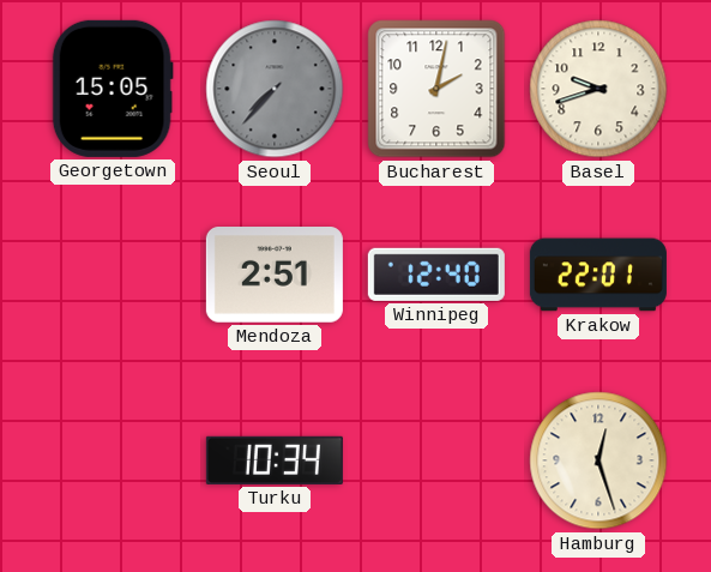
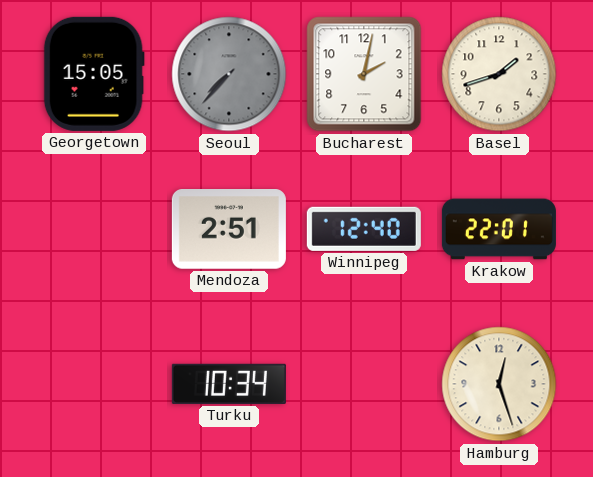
Basel: 9:42 -> 1:42
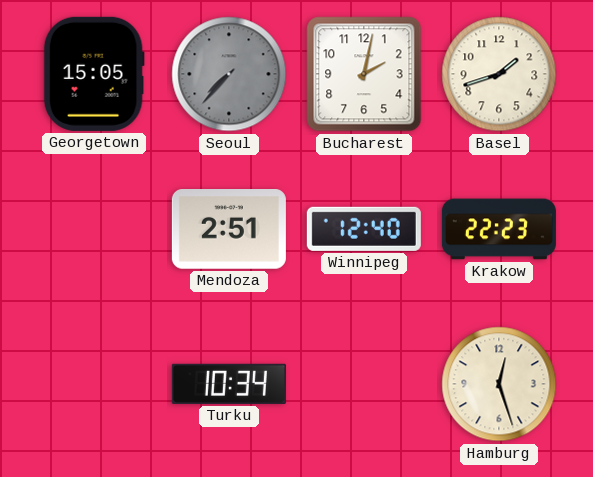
Krakow: 22:01 -> 22:23
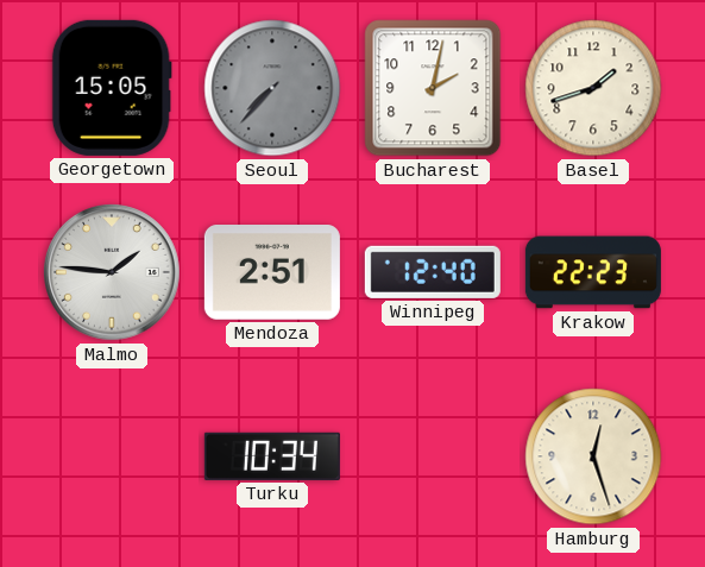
Malmo: none -> 1:46
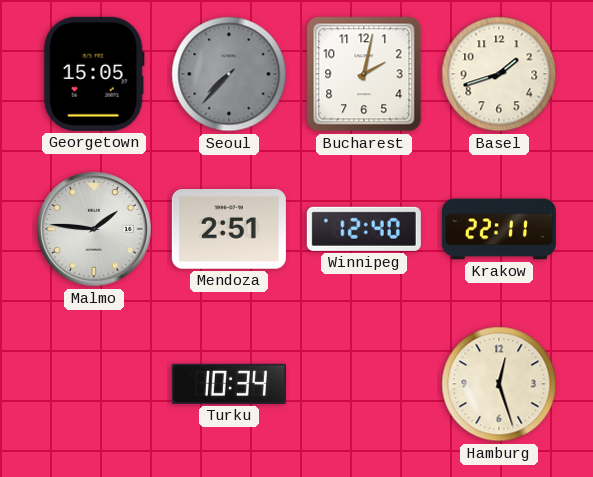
Krakow: 22:23 -> 22:11
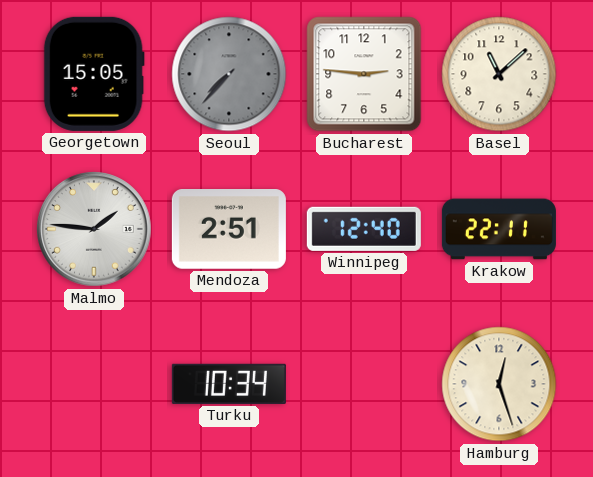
Bucharest: 2:02 -> 2:46
Basel: 1:42 -> 11:08
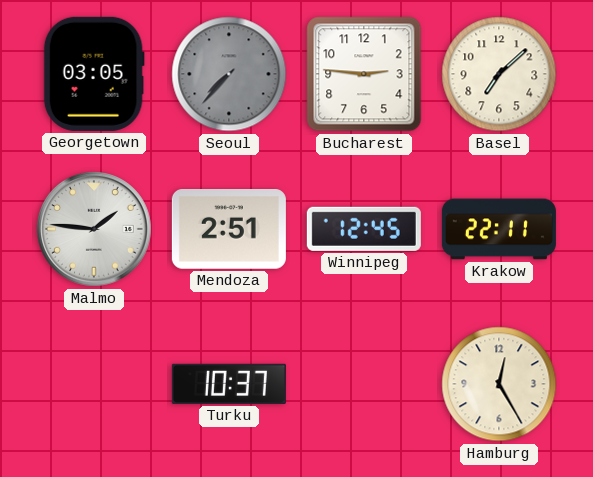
Georgetown: 15:05 -> 03:05
Basel: 11:08 -> 7:08
Winnipeg: 12:40 -> 12:45
Turku: 10:34 -> 10:37
Hamburg: 12:27 -> 12:25
